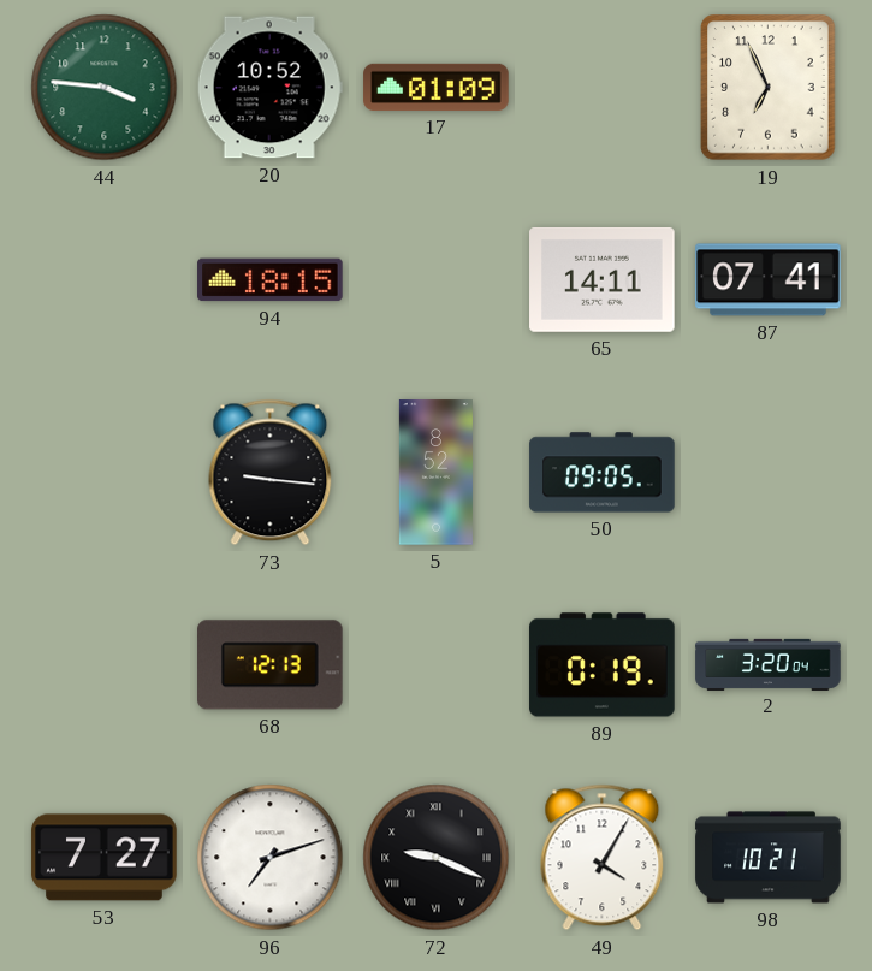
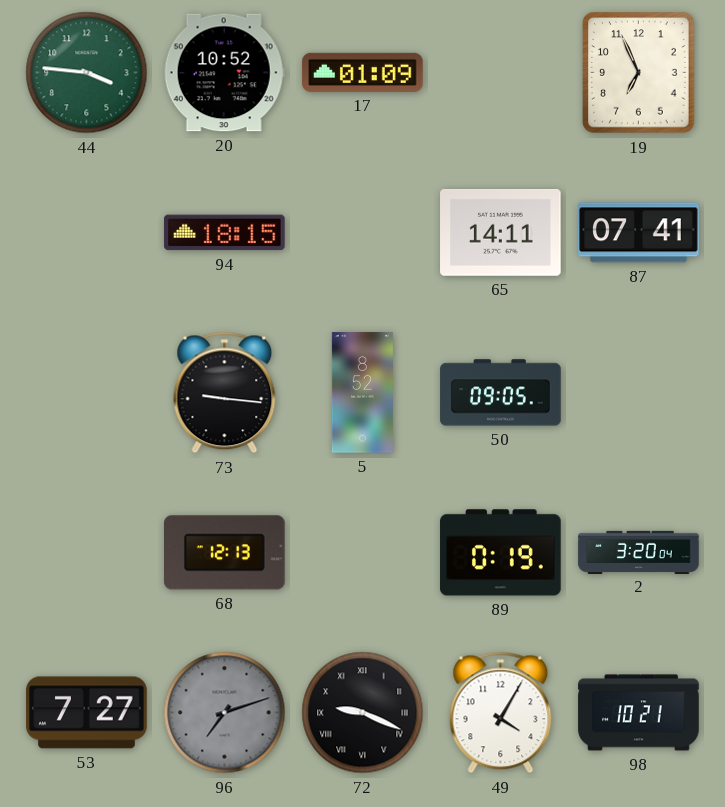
96 dial: white -> grey
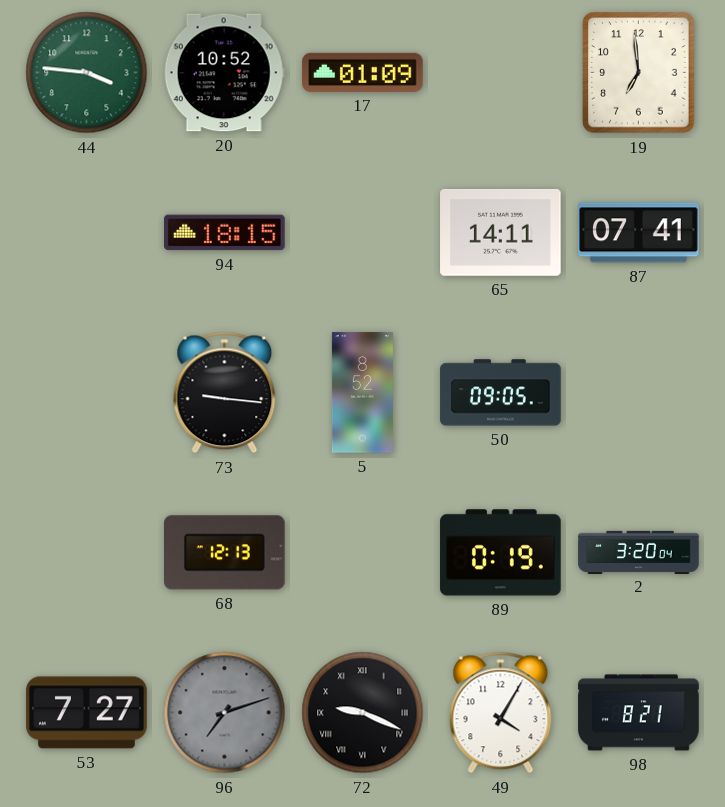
19: 6:56 -> 6:59
98: 10:21 -> 8:21
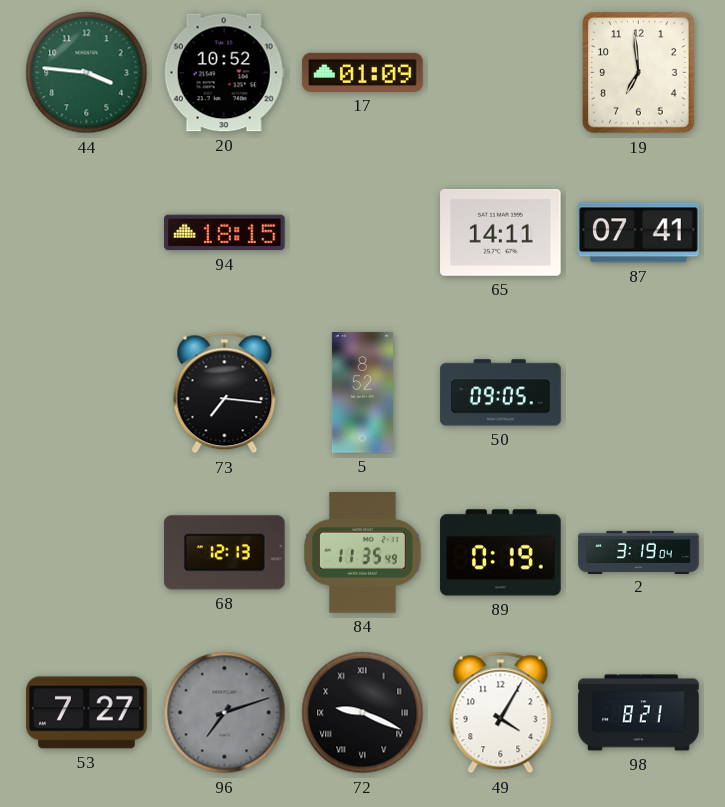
73: 9:16 -> 7:16
84: none -> 11:35
2: 3:20 -> 3:19
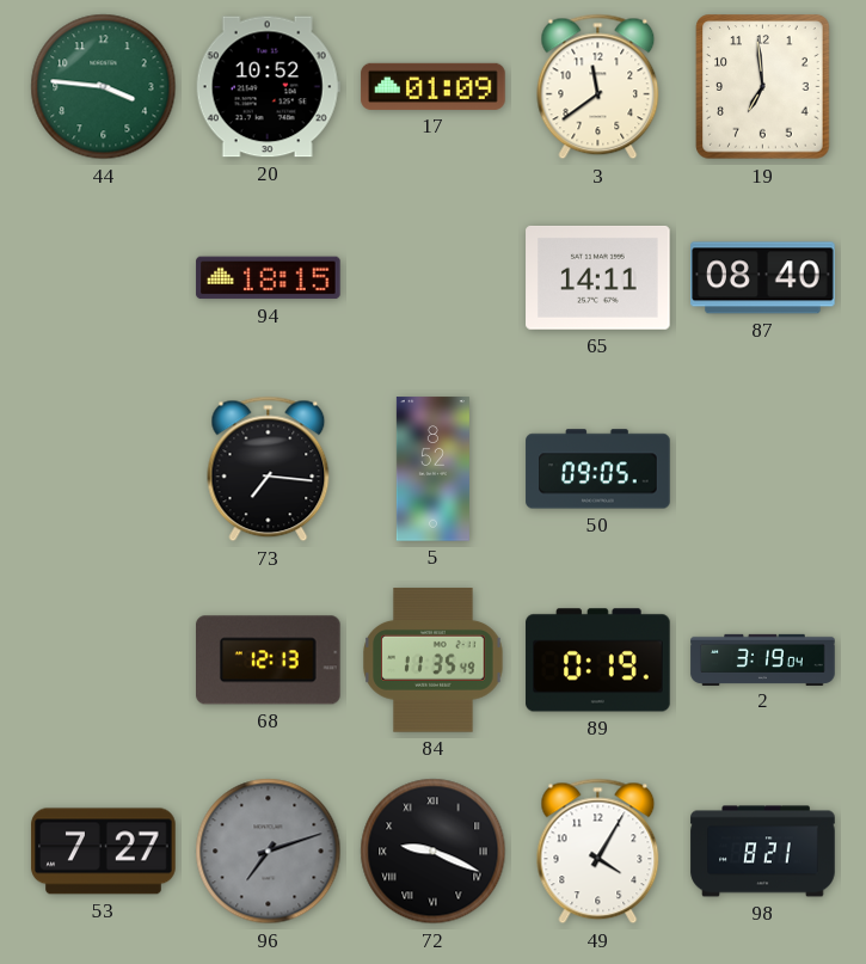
3: none -> 11:39
87: 07:41 -> 08:40
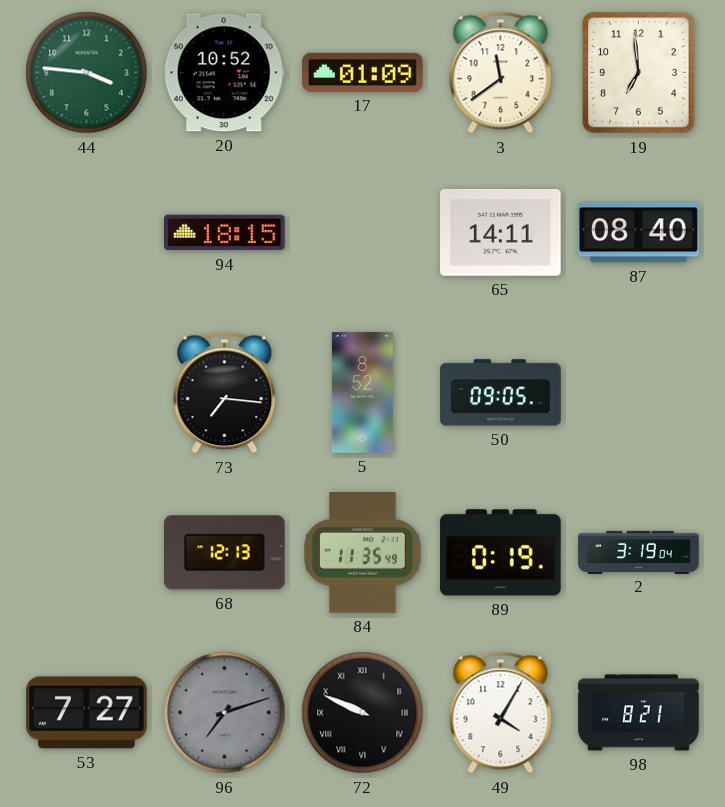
72: 9:19 -> 9:49
